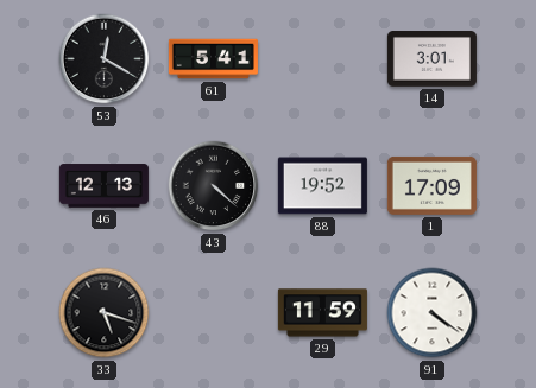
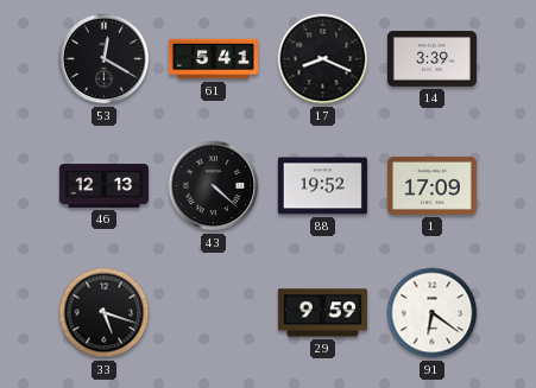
17: none -> 8:19
14: 3:01 -> 3:39
29: 11:59 -> 9:59
91: 4:21 -> 6:21
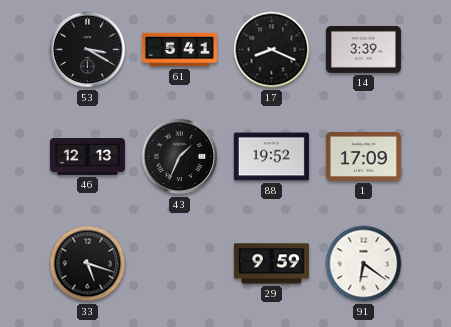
53: 12:20 -> 3:20
43: 4:22 -> 1:34
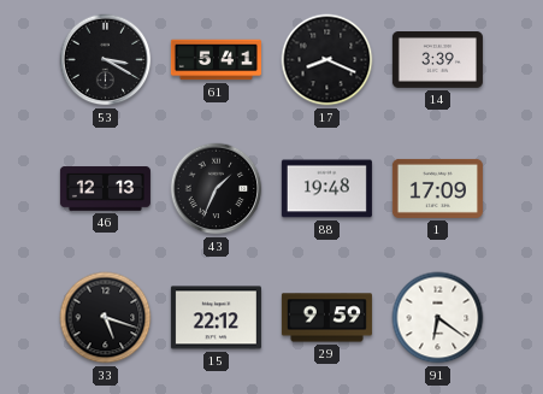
88: 19:52 -> 19:48
15: none -> 22:12
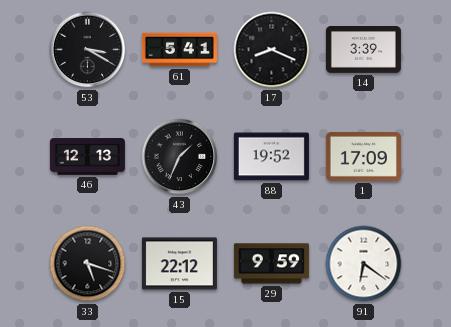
88: 19:48 -> 19:52
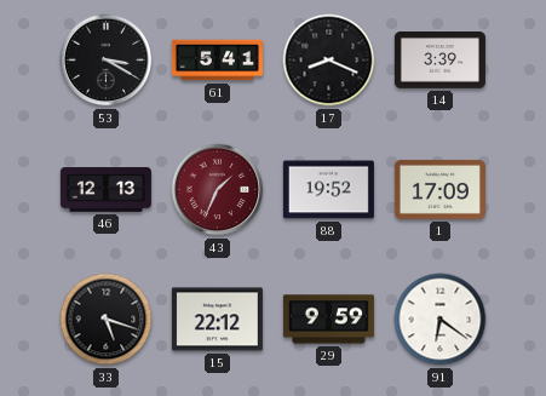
43 dial: black -> burgundy
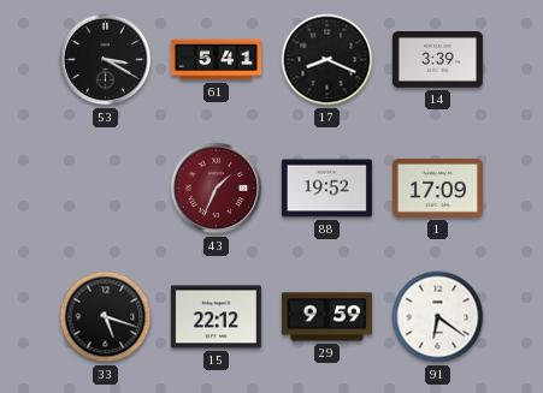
46: 12:13 -> none
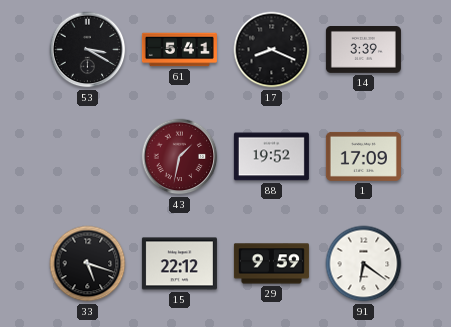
43: 1:34 -> 1:32
